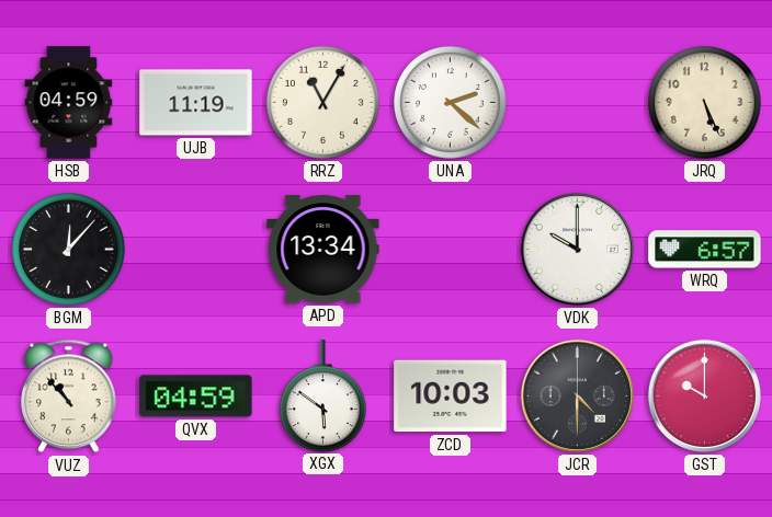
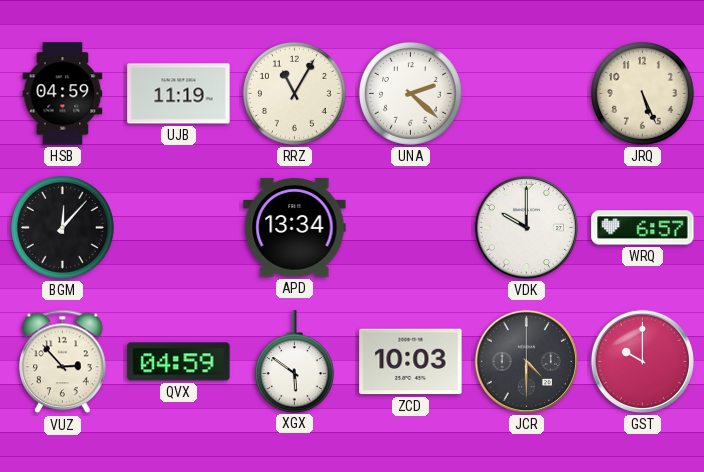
VUZ: 10:53 -> 2:53
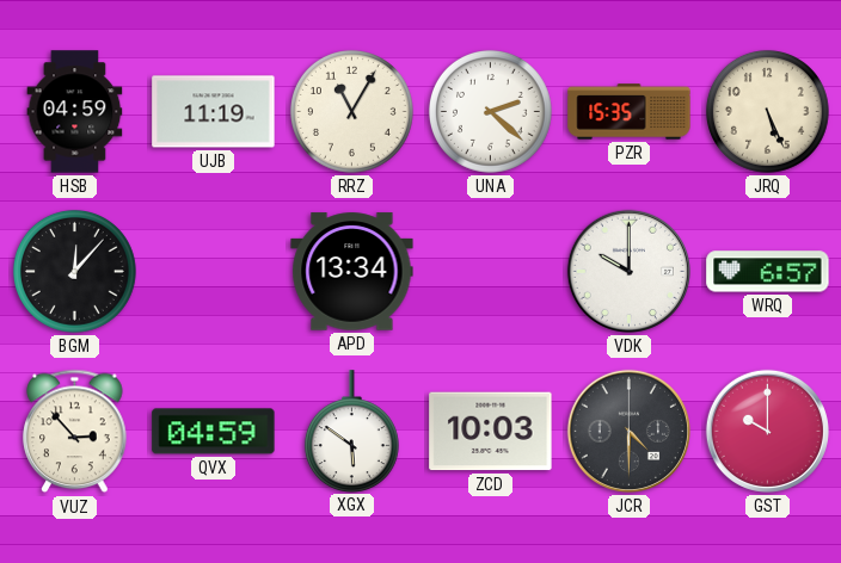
PZR: none -> 15:35
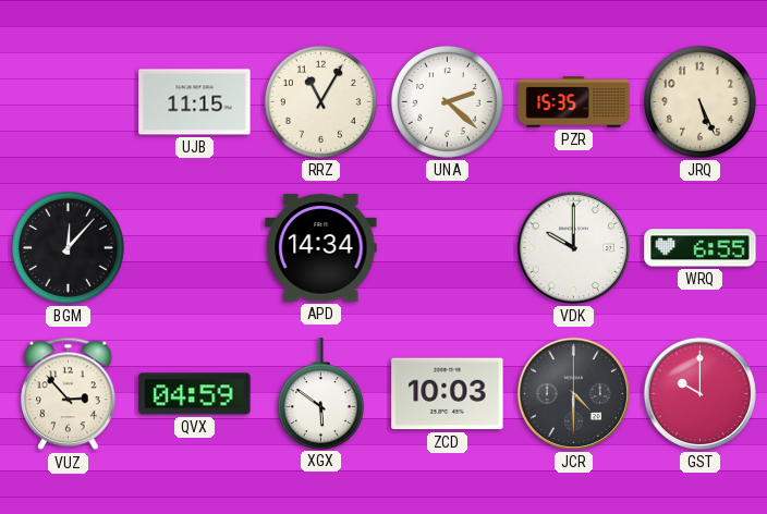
HSB: 04:59 -> none
UJB: 11:19 -> 11:15
APD: 13:34 -> 14:34
WRQ: 6:57 -> 6:55
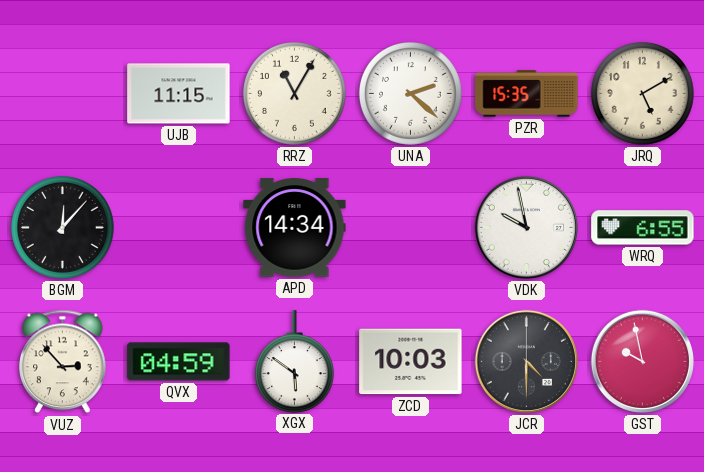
JRQ: 5:26 -> 5:10
VDK: 10:00 -> 9:58
GST: 10:00 -> 9:58
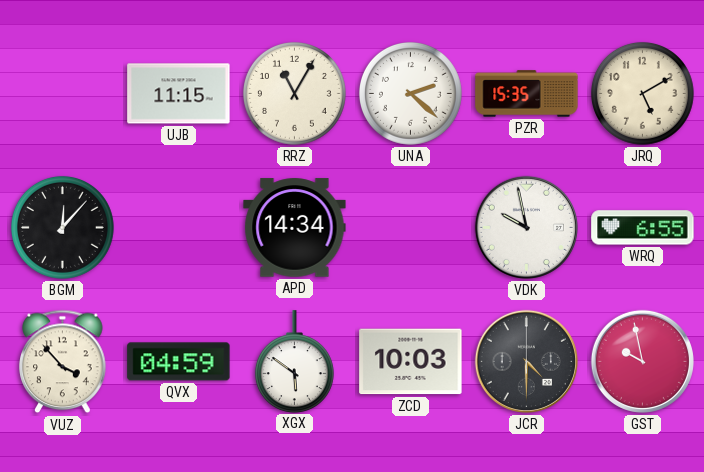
VUZ: 2:53 -> 3:53
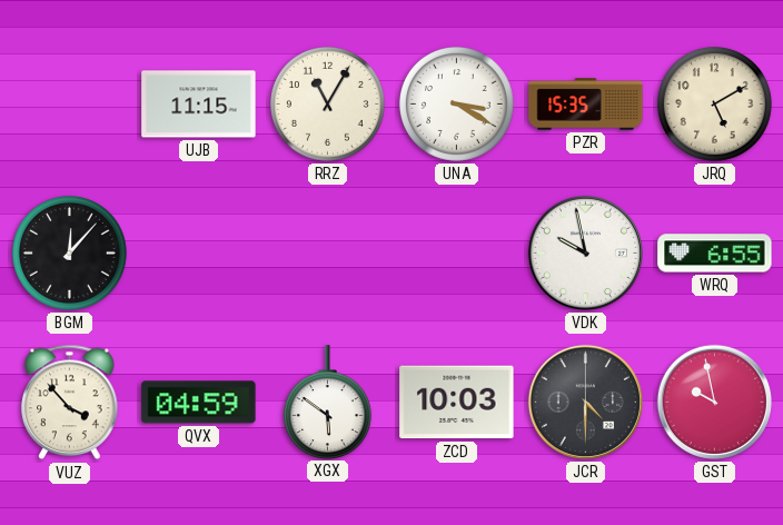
UNA: 2:22 -> 3:20
APD: 14:34 -> none
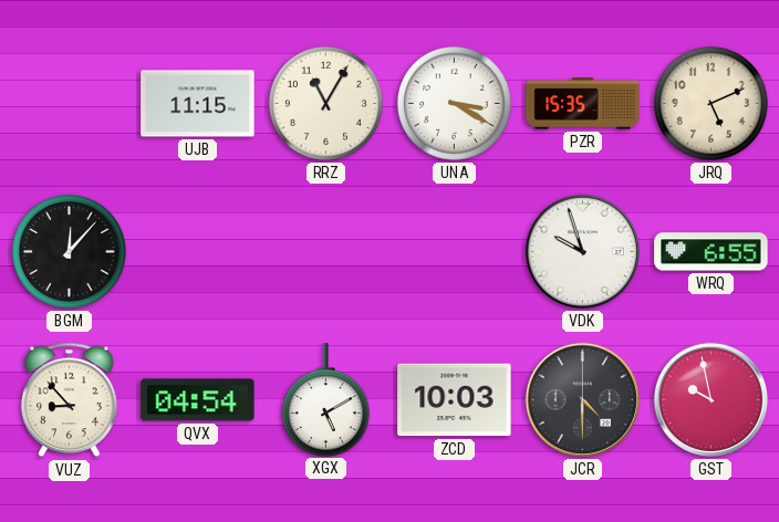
JRQ: 5:10 -> 5:11
VDK: 9:58 -> 9:57
VUZ: 3:53 -> 8:53
QVX: 04:59 -> 04:54
XGX: 5:51 -> 5:10
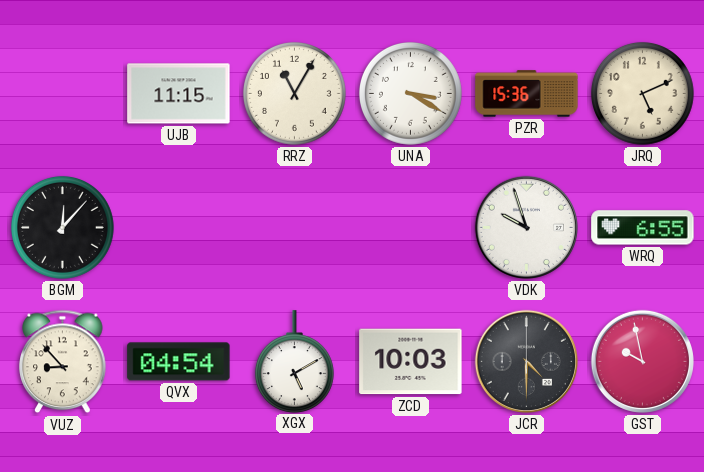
PZR: 15:35 -> 15:36
